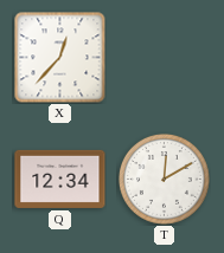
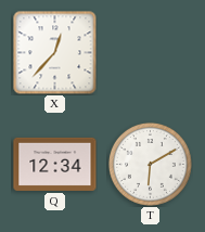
T: 12:10 -> 6:10
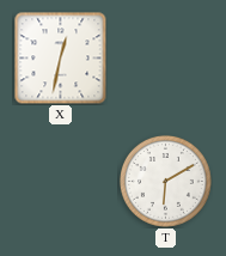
X: 12:37 -> 12:32
Q: 12:34 -> none
